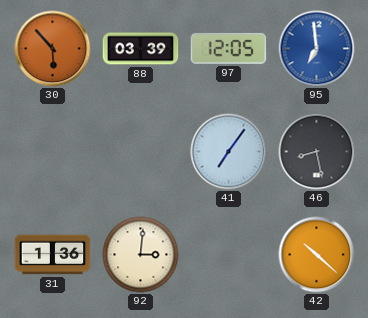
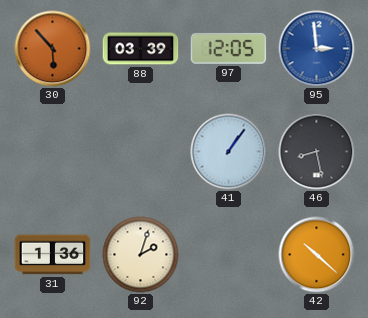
95: 6:59 -> 2:59
41: 7:06 -> 1:06
92: 3:01 -> 2:03
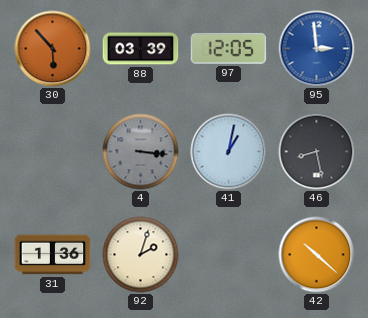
4: none -> 3:16
41: 1:06 -> 1:02
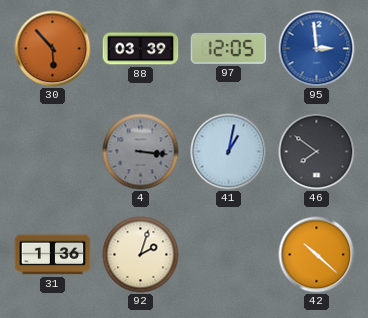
46: 8:28 -> 7:51
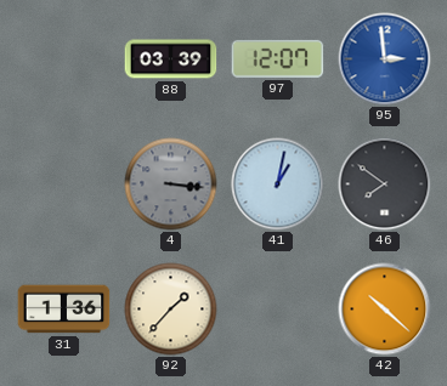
30: 5:53 -> none
97: 12:05 -> 12:07
92: 2:03 -> 1:37
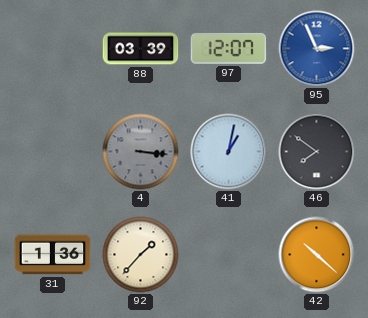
95: 2:59 -> 2:56
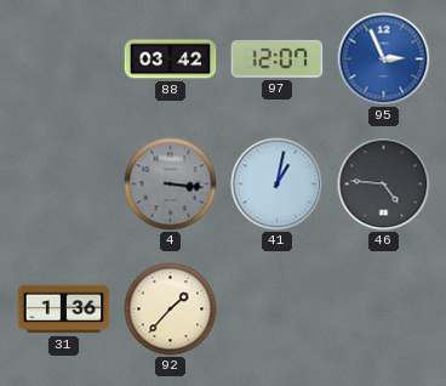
88: 03:39 -> 03:42
46: 7:51 -> 4:46
42: 10:22 -> none
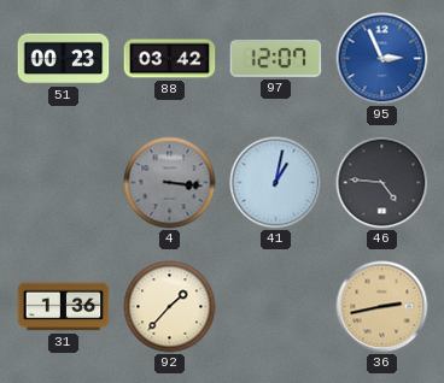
51: none -> 00:23
36: none -> 2:43
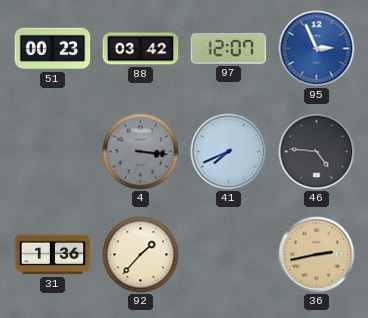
41: 1:02 -> 7:41
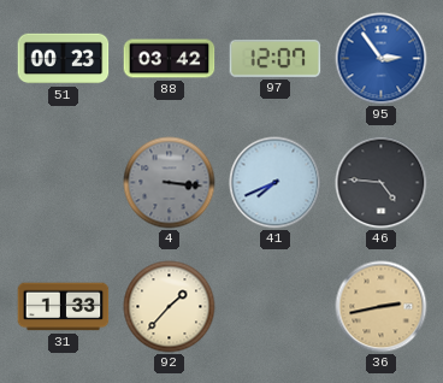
95: 2:56 -> 2:54
31: 1:36 -> 1:33
